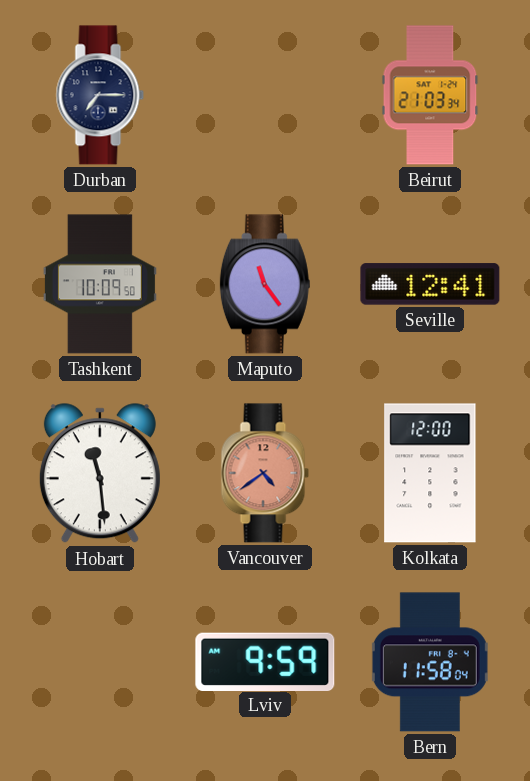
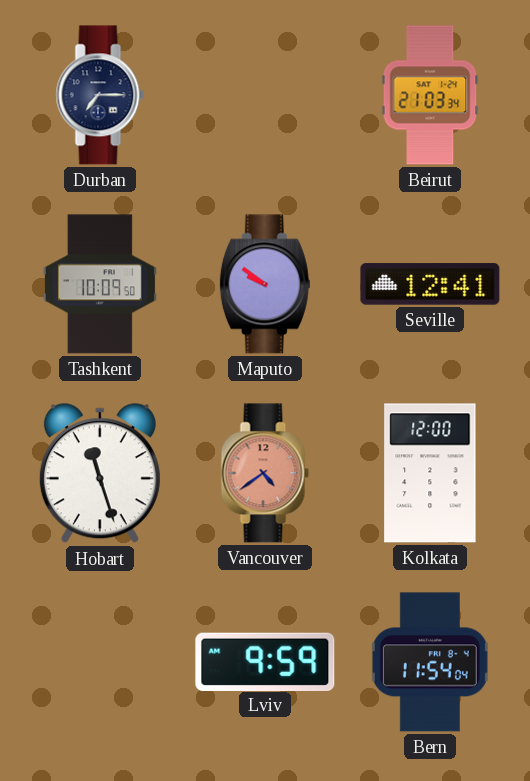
Maputo: 11:24 -> 9:51
Hobart: 11:29 -> 11:27
Bern: 11:58 -> 11:54
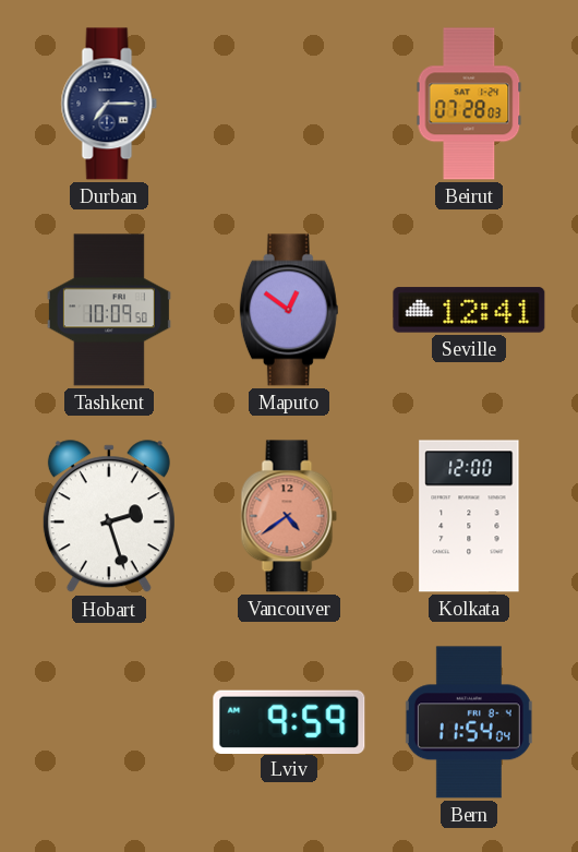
Beirut: 21:03 -> 07:28
Maputo: 9:51 -> 12:51
Hobart: 11:27 -> 2:27
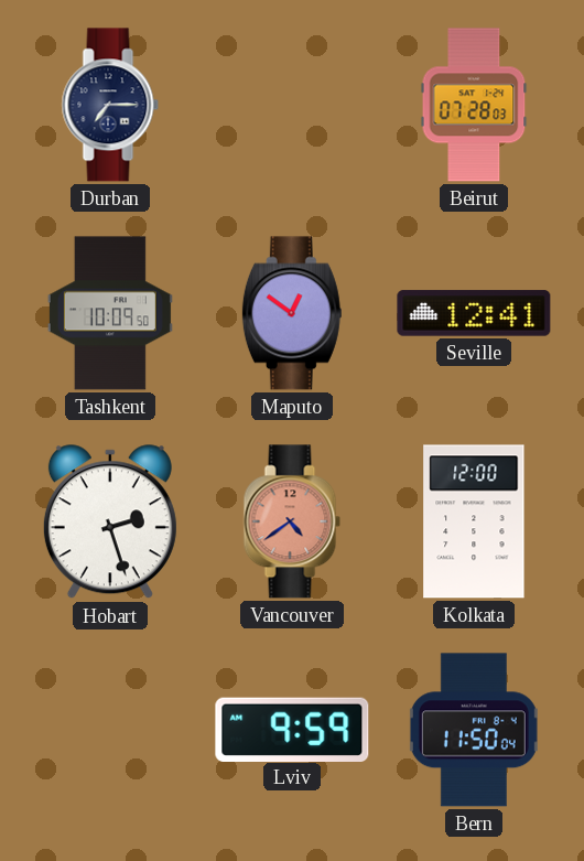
Bern: 11:54 -> 11:50
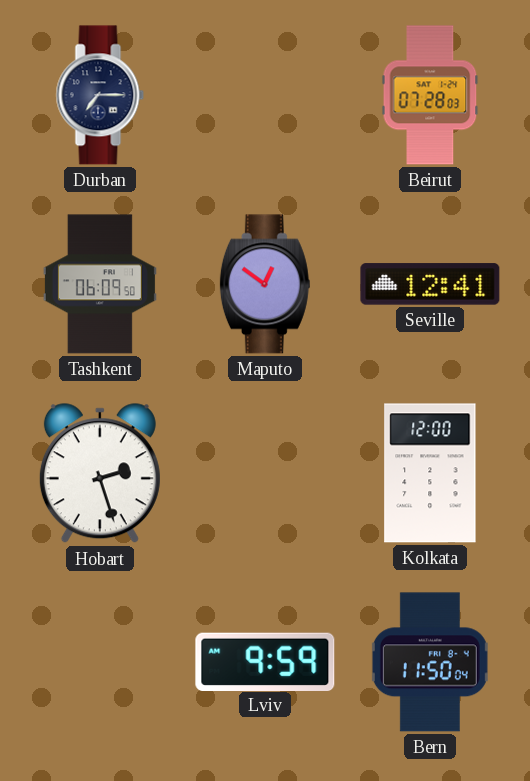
Tashkent: 10:09 -> 06:09
Vancouver: 4:39 -> none
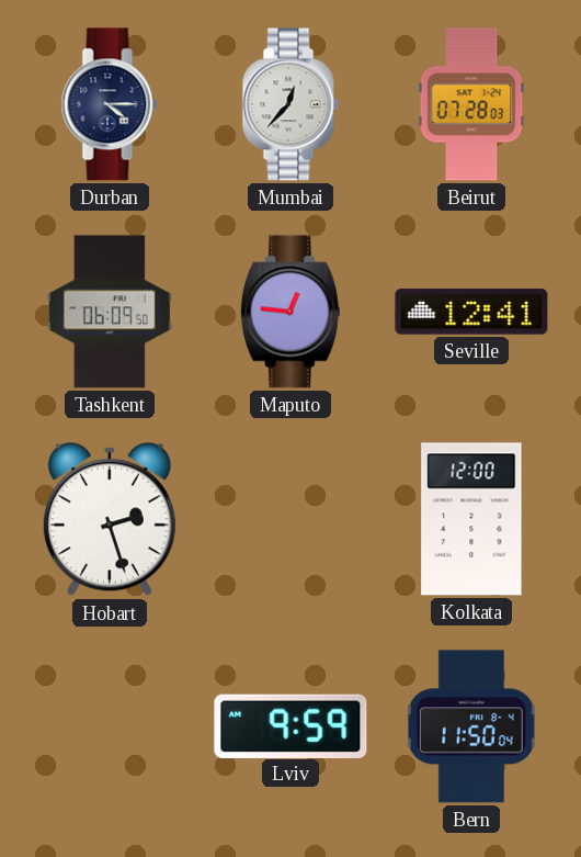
Durban: 7:15 -> 4:15
Mumbai: none -> 12:37
Maputo: 12:51 -> 12:46
